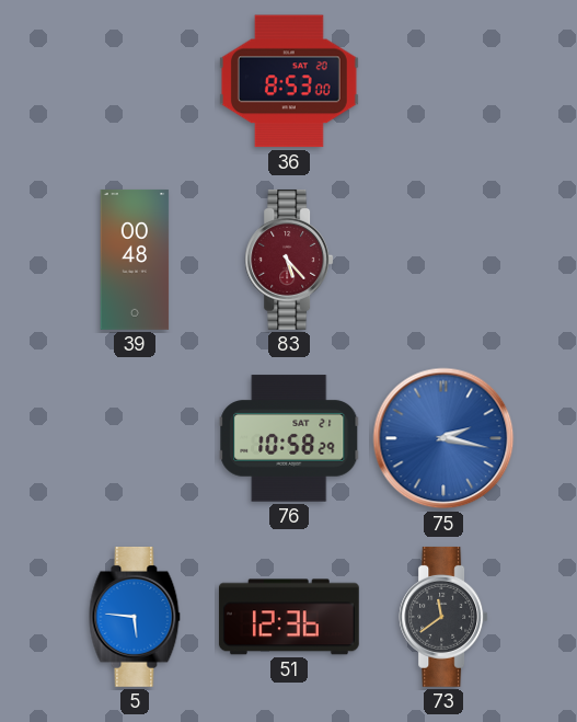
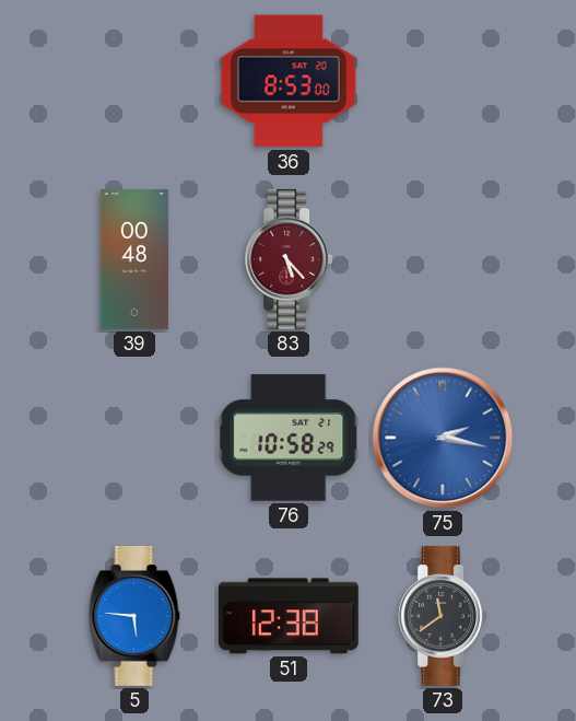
51: 12:36 -> 12:38
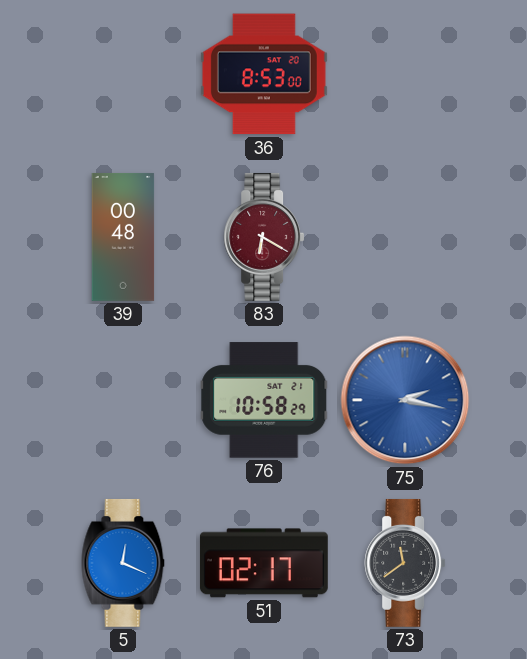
83: 5:23 -> 6:20
5: 5:46 -> 12:19
51: 12:38 -> 02:17
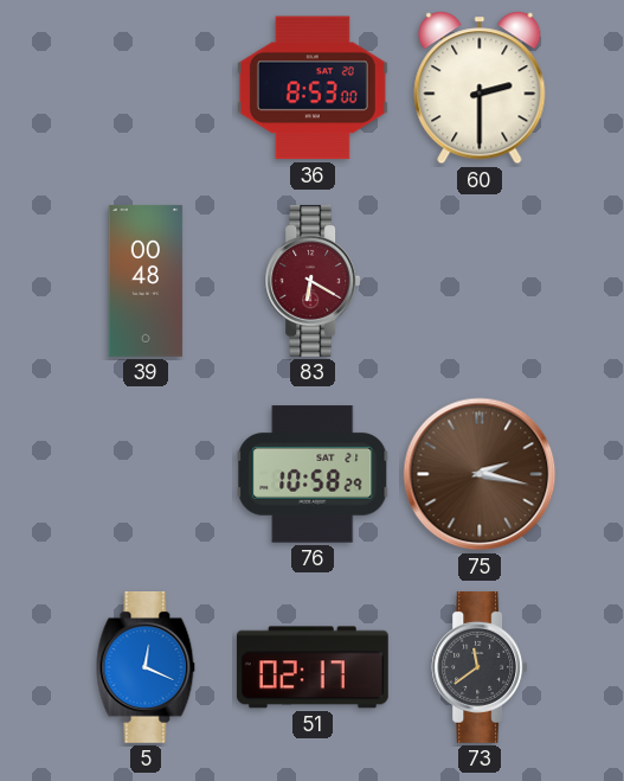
60: none -> 2:30
75 dial: blue -> brown
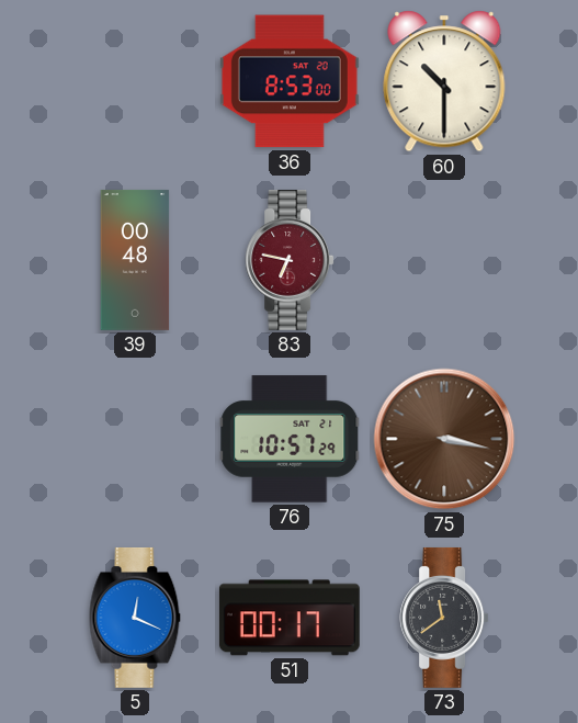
60: 2:30 -> 10:30
83: 6:20 -> 6:47
76: 10:58 -> 10:57
75: 2:17 -> 3:17
51: 02:17 -> 00:17
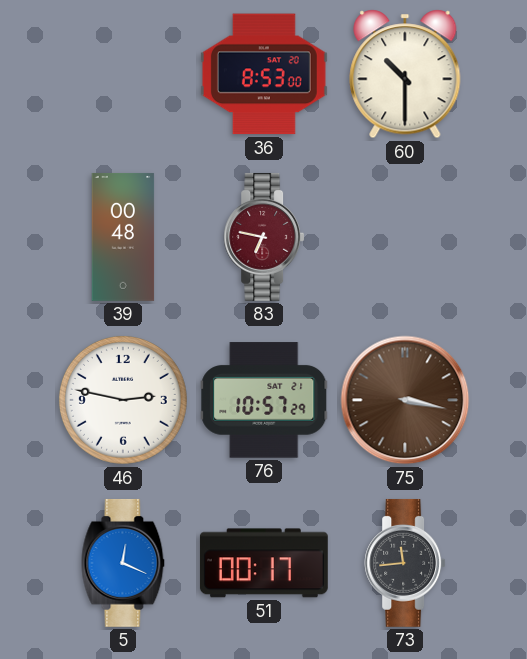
46: none -> 2:47
73: 11:39 -> 11:44
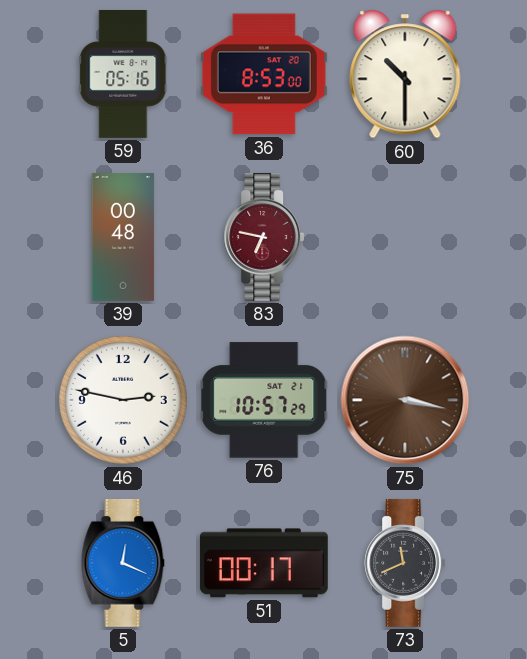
59: none -> 05:16
73: 11:44 -> 11:41
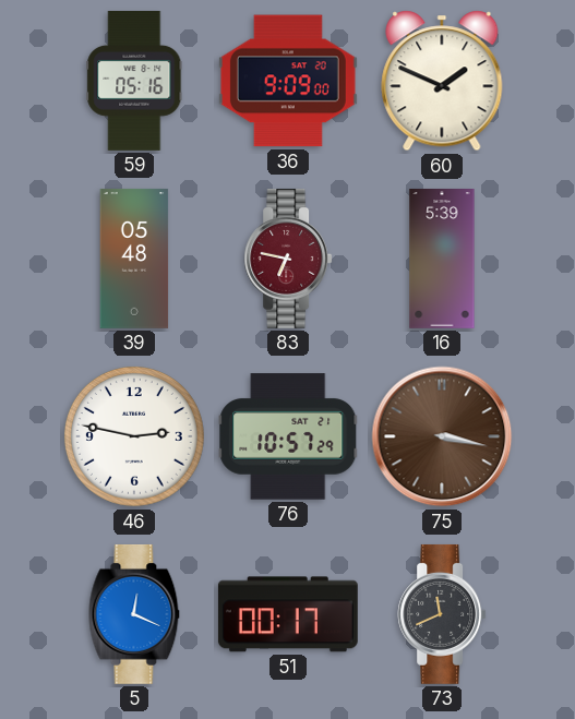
36: 8:53 -> 9:09
60: 10:30 -> 1:49
39: 00:48 -> 05:48
16: none -> 5:39
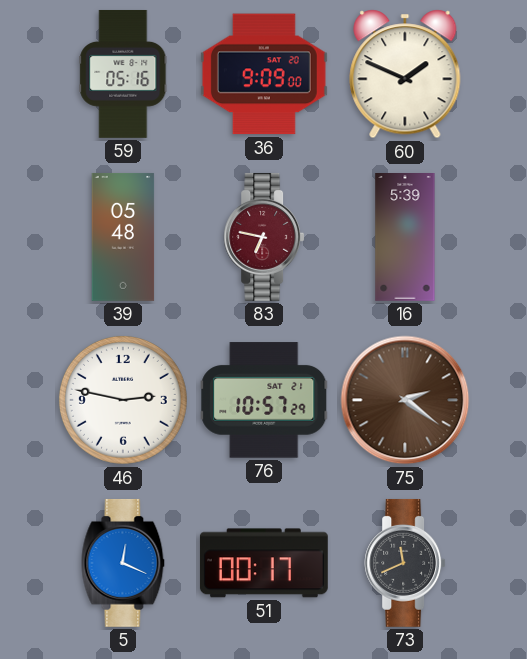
75: 3:17 -> 2:21
